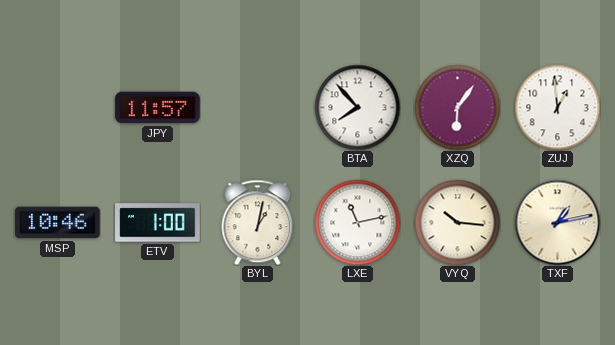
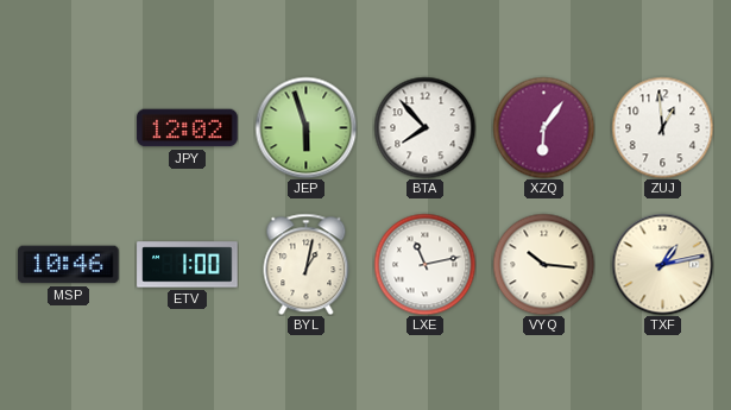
JPY: 11:57 -> 12:02
JEP: none -> 5:57
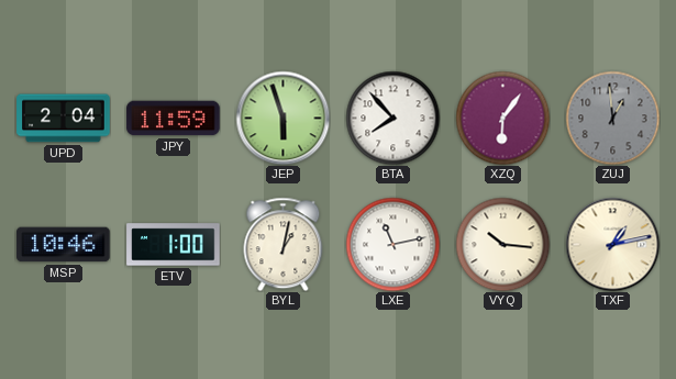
UPD: none -> 2:04
JPY: 12:02 -> 11:59
ZUJ dial: white -> grey
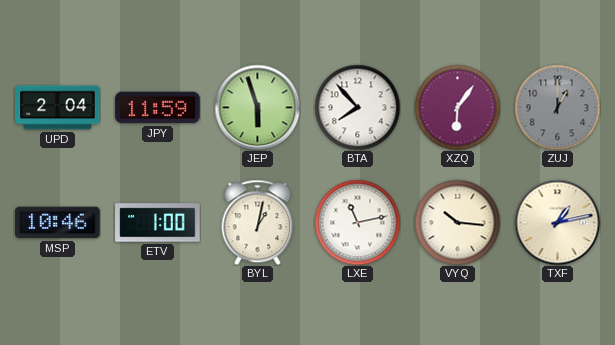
ZUJ: 12:59 -> 1:00
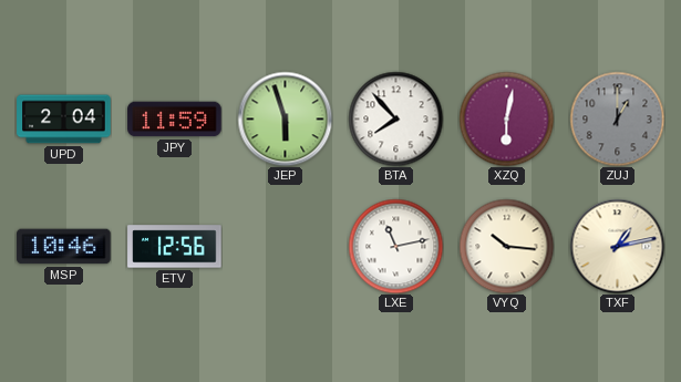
XZQ: 6:06 -> 6:02
ETV: 1:00 -> 12:56
BYL: 1:02 -> none
